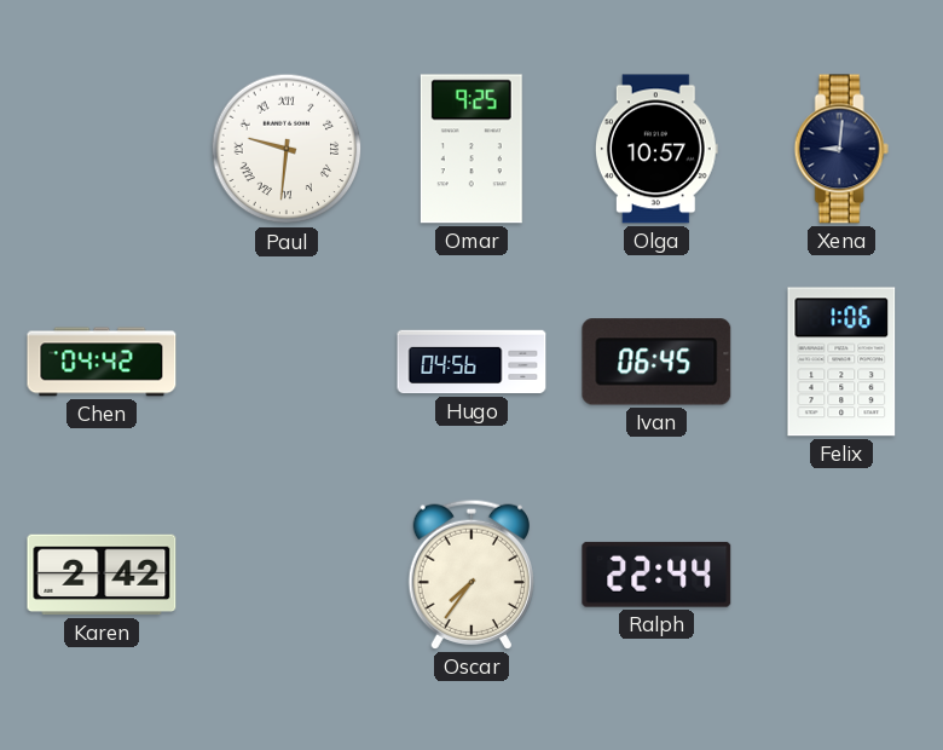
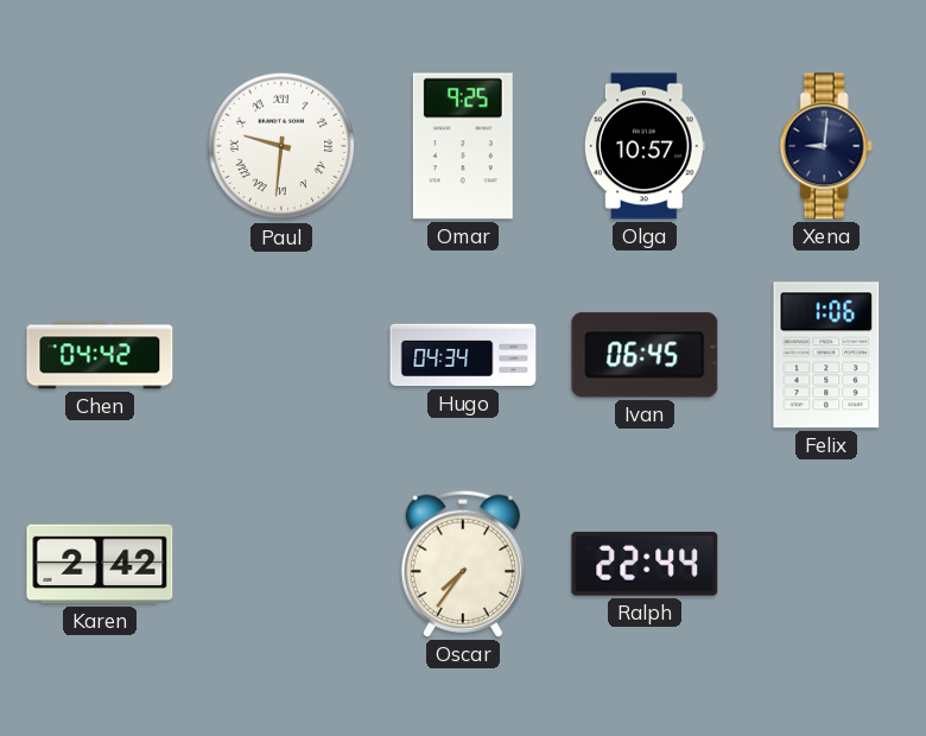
Hugo: 04:56 -> 04:34
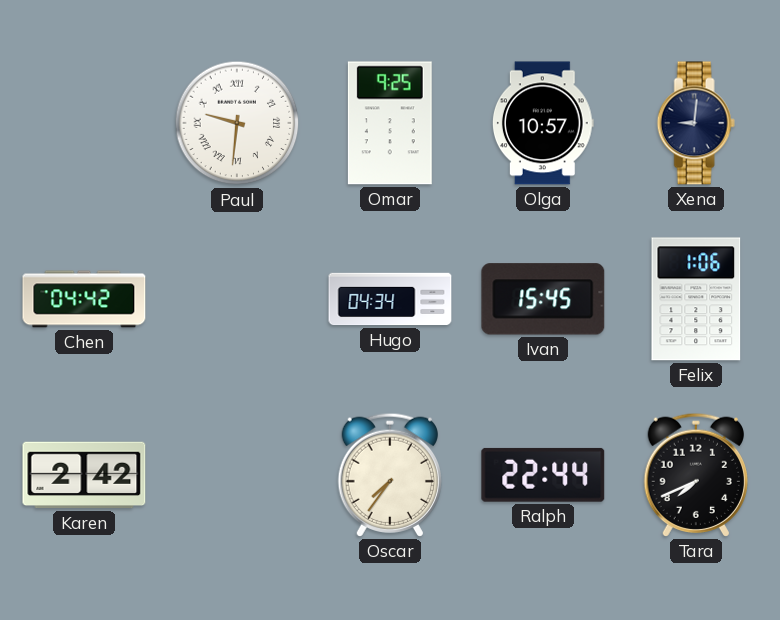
Ivan: 06:45 -> 15:45
Tara: none -> 7:41
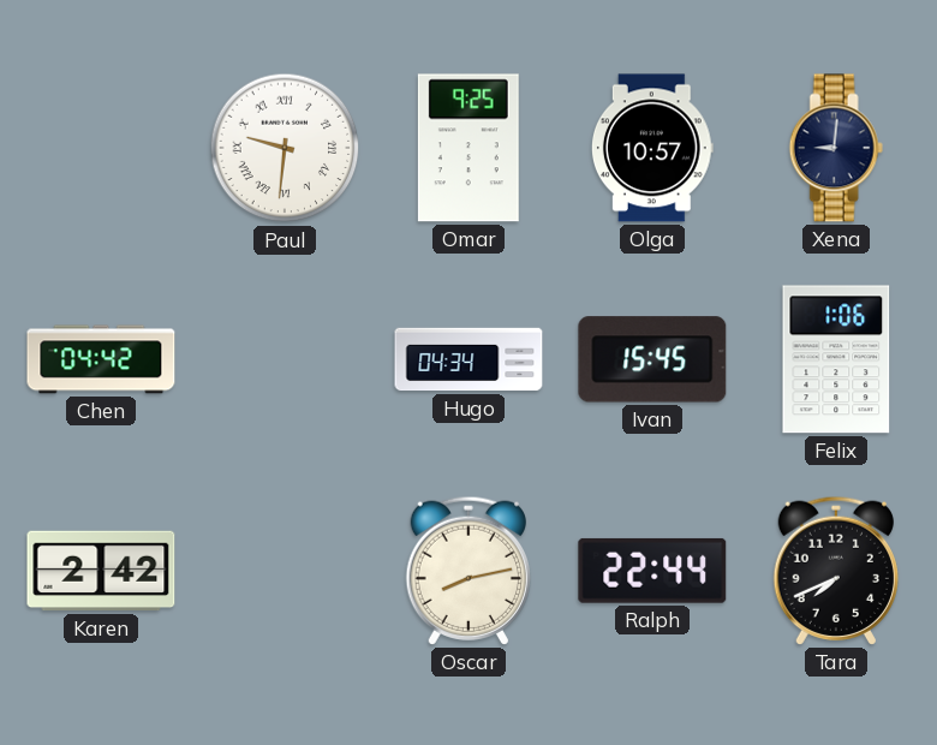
Oscar: 7:36 -> 8:13
